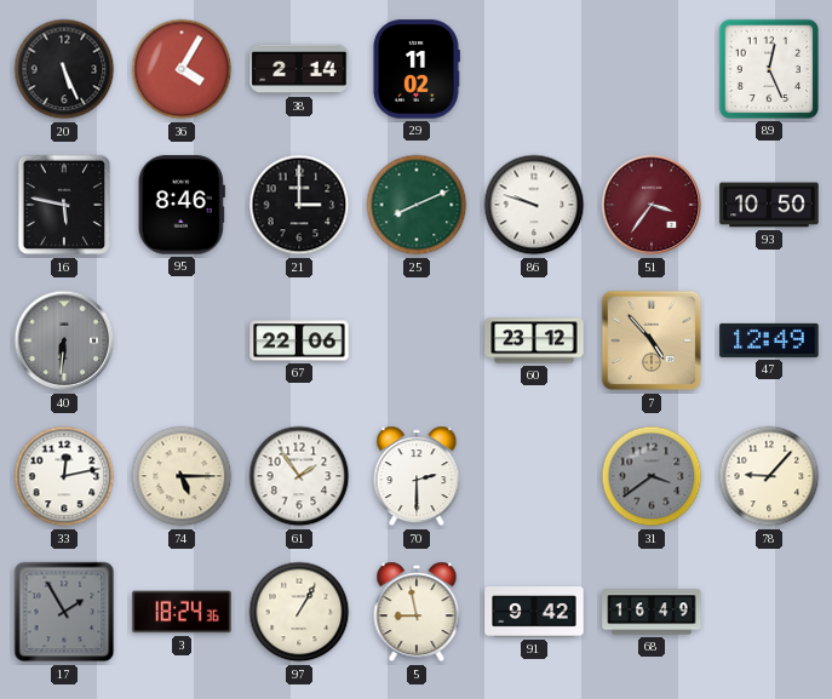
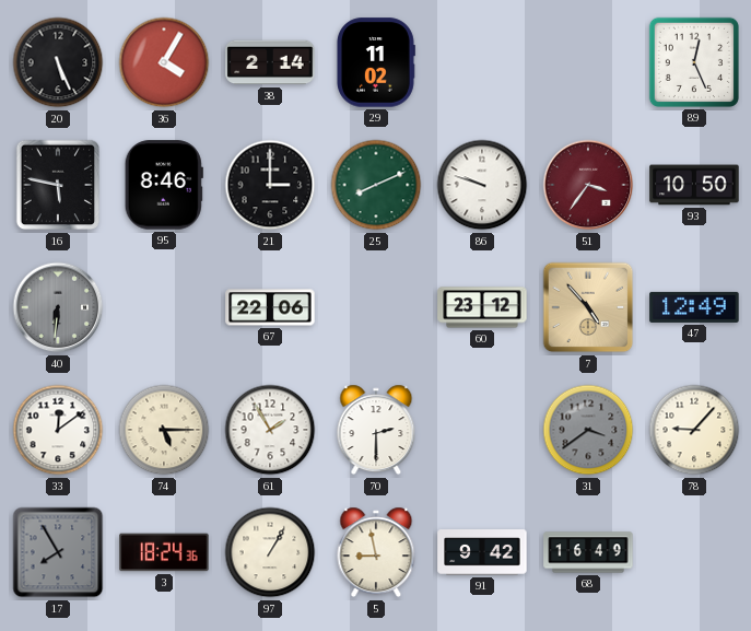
33: 12:13 -> 12:09
61: 1:54 -> 1:55
17: 1:55 -> 7:55
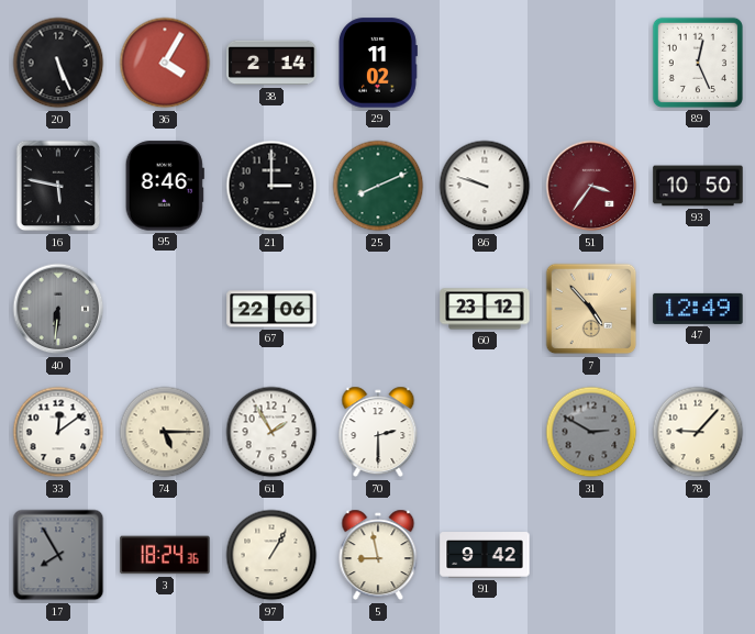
31: 3:39 -> 2:50
68: 16:49 -> none
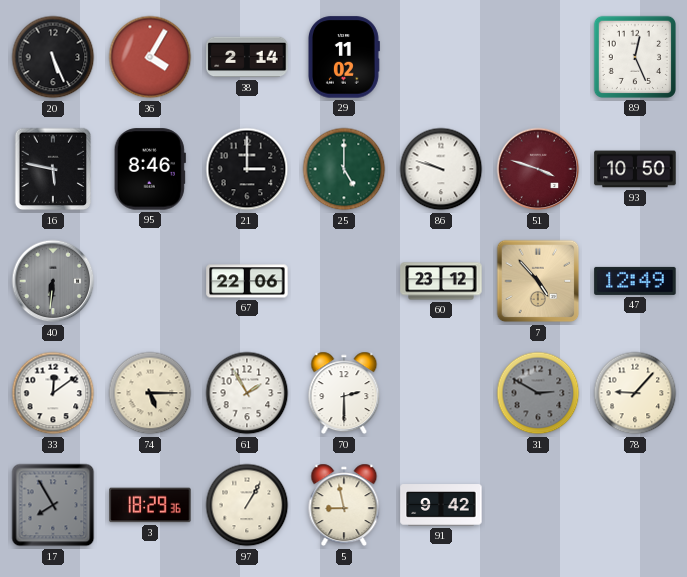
25: 8:11 -> 5:00
51: 3:36 -> 3:48
3: 18:24 -> 18:29
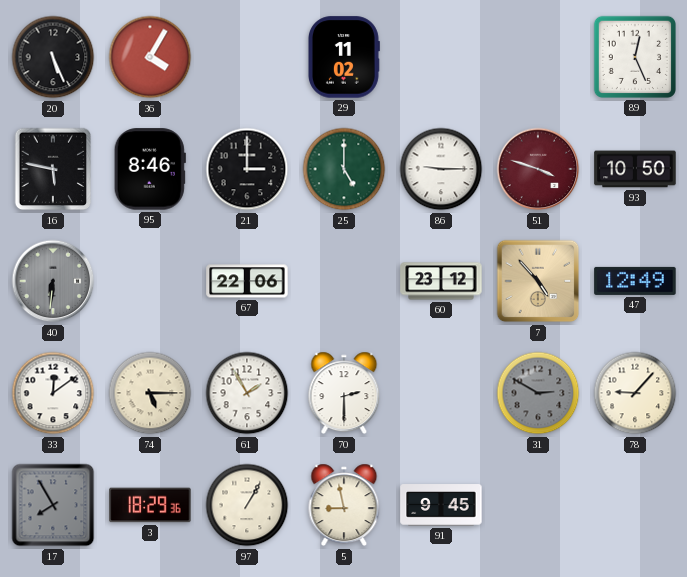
38: 2:14 -> none
86: 9:48 -> 9:15
91: 9:42 -> 9:45
